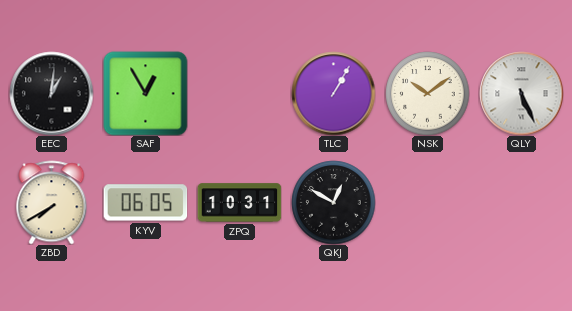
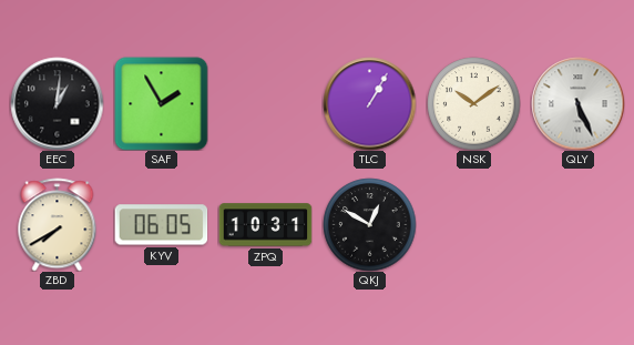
SAF: 12:55 -> 1:55
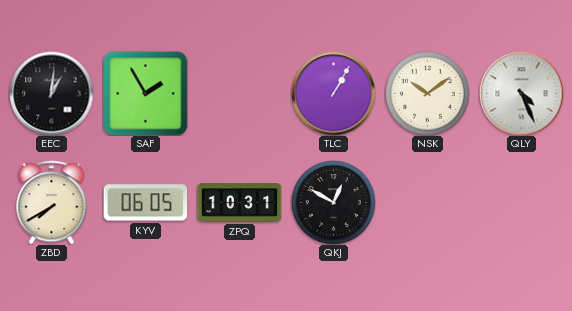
QLY: 5:26 -> 4:26
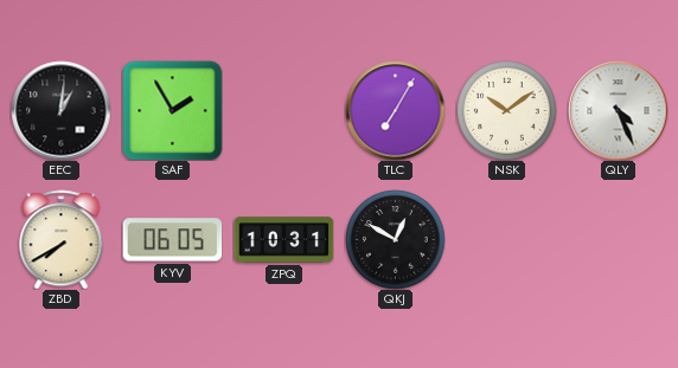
TLC: 1:05 -> 7:05
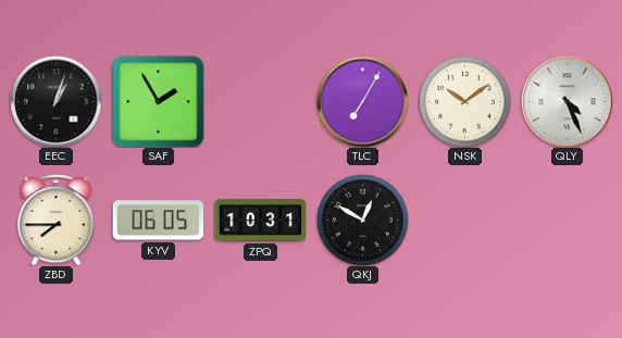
EEC: 1:01 -> 1:03
ZBD: 7:40 -> 7:45
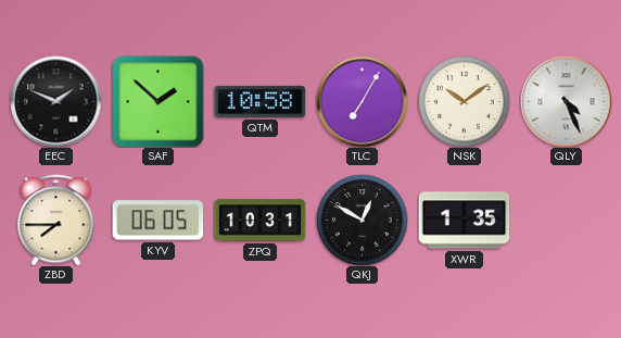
EEC: 1:03 -> 1:49
SAF: 1:55 -> 1:52
QTM: none -> 10:58
XWR: none -> 1:35
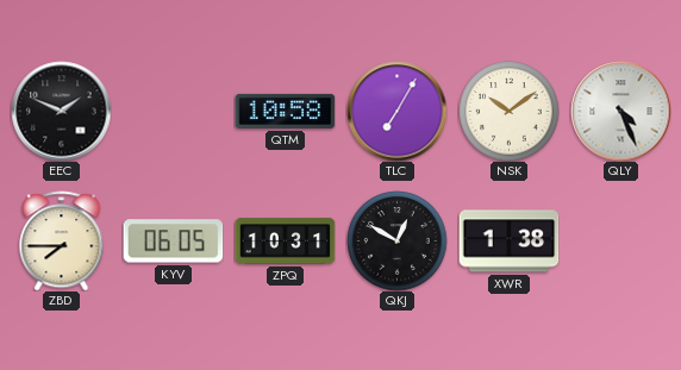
SAF: 1:52 -> none
XWR: 1:35 -> 1:38
